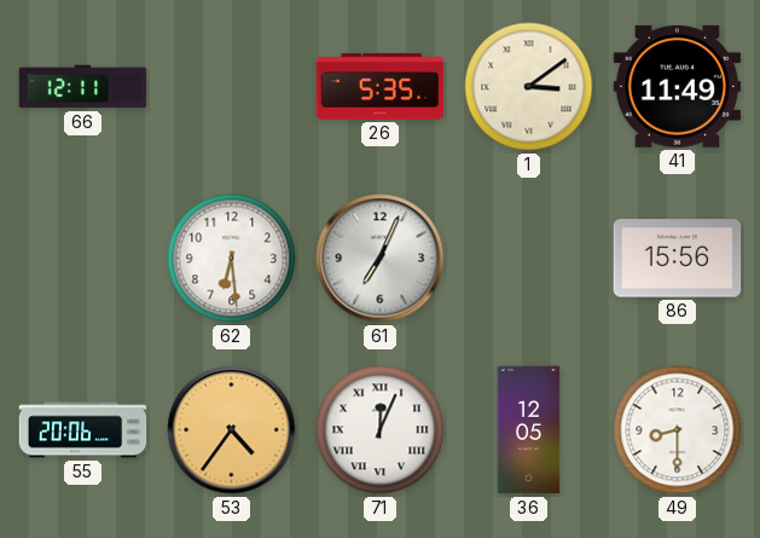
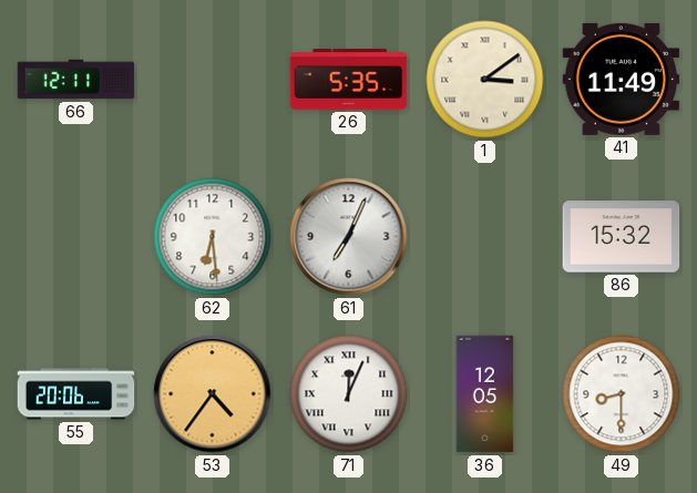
86: 15:56 -> 15:32
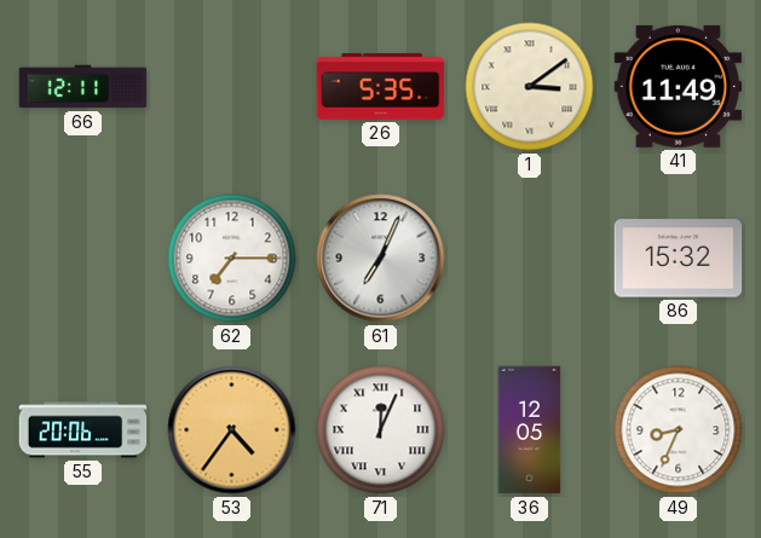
62: 6:29 -> 7:15
49: 8:30 -> 8:34
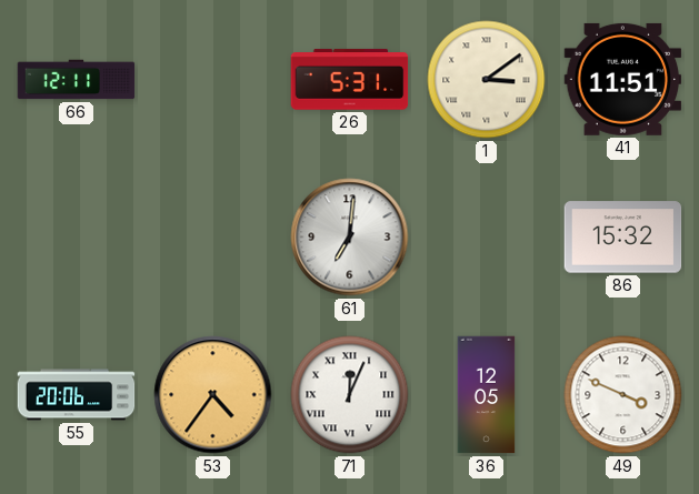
26: 5:35 -> 5:31
41: 11:49 -> 11:51
62: 7:15 -> none
61: 7:04 -> 7:01
49: 8:34 -> 3:49
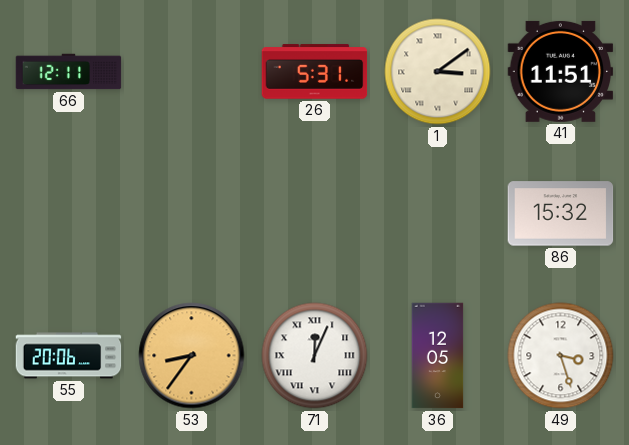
61: 7:01 -> none
53: 4:36 -> 8:36
49: 3:49 -> 3:27
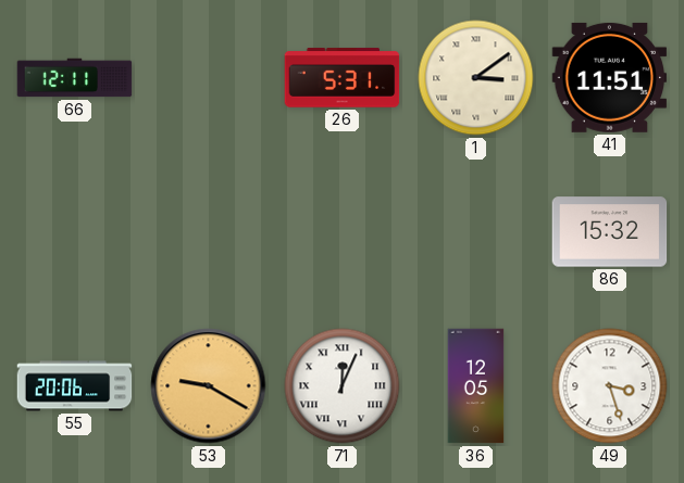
53: 8:36 -> 9:20
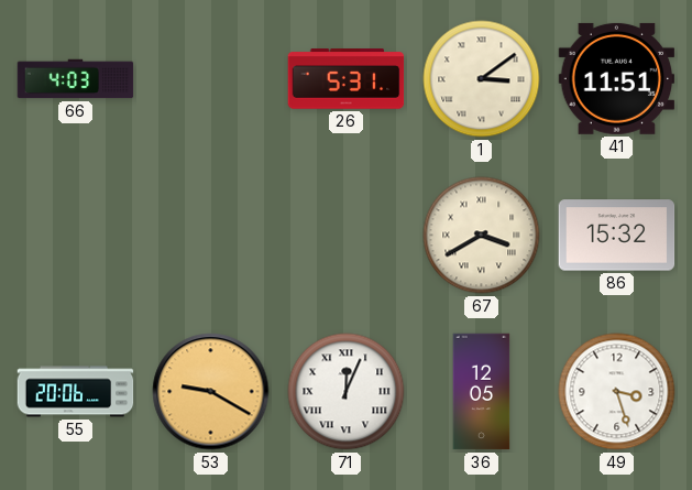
66: 12:11 -> 4:03
67: none -> 3:40
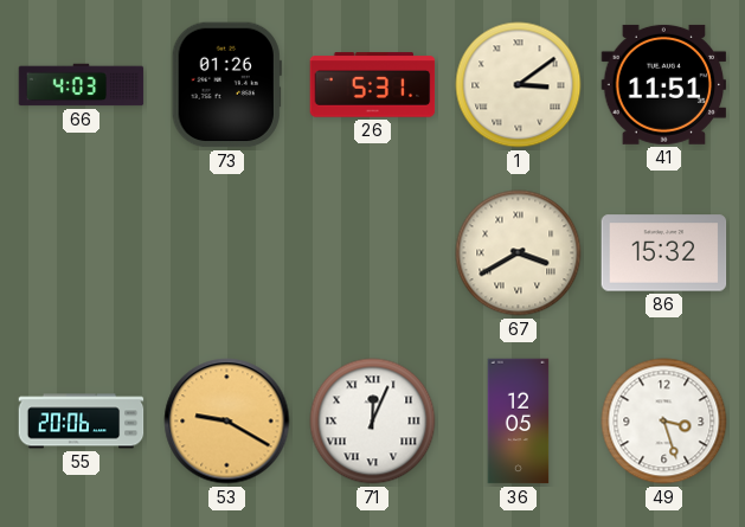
73: none -> 01:26
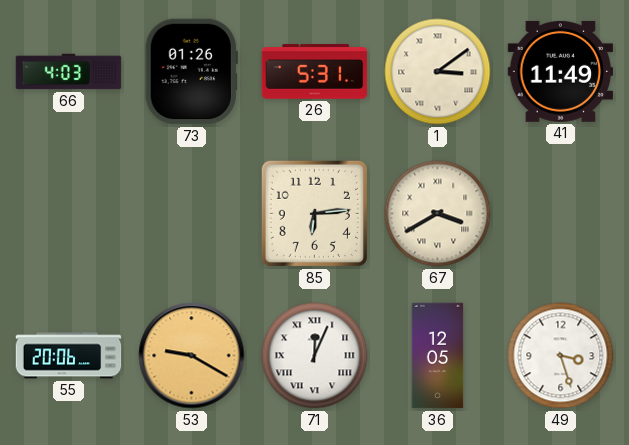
41: 11:51 -> 11:49
85: none -> 6:14
86: 15:32 -> none
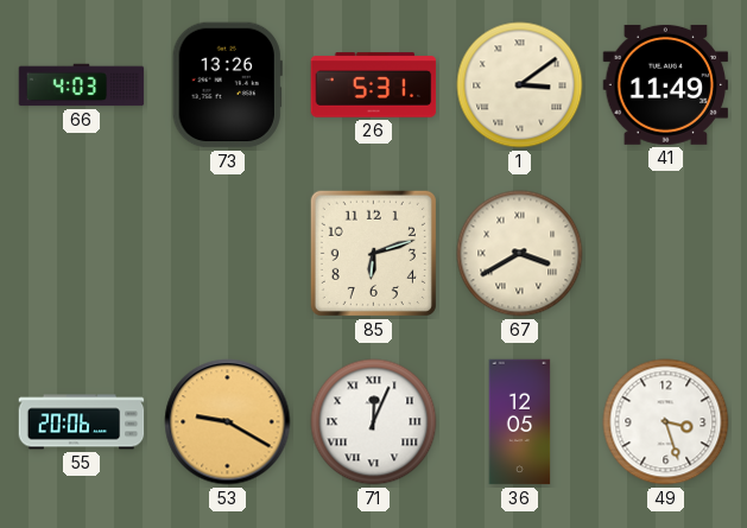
73: 01:26 -> 13:26
85: 6:14 -> 6:12
